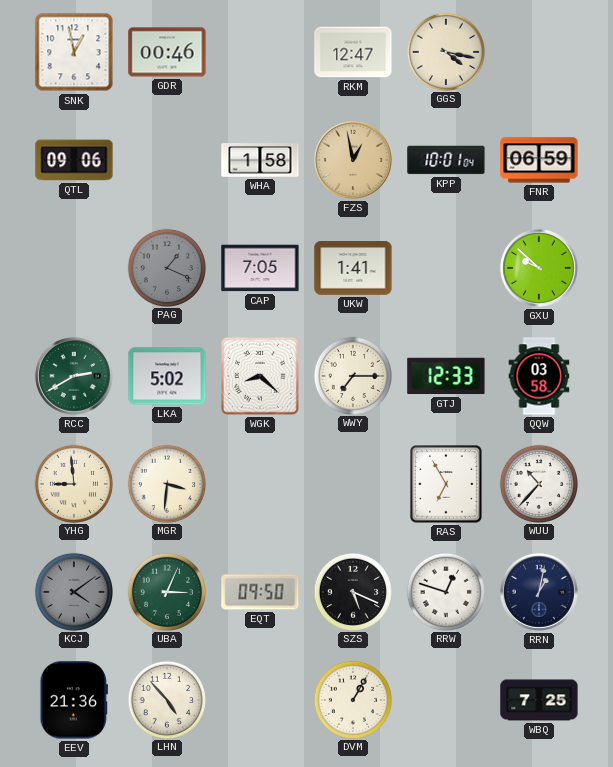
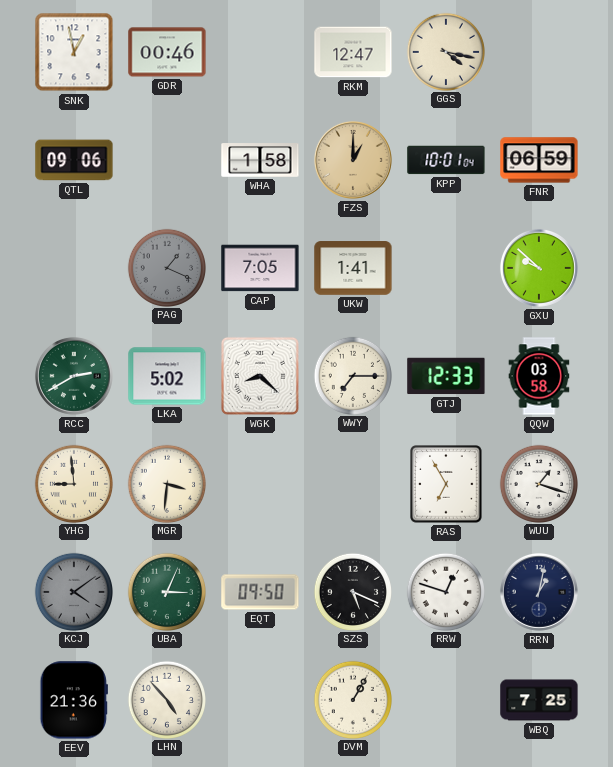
FZS: 12:58 -> 1:00
WUU: 10:37 -> 1:18
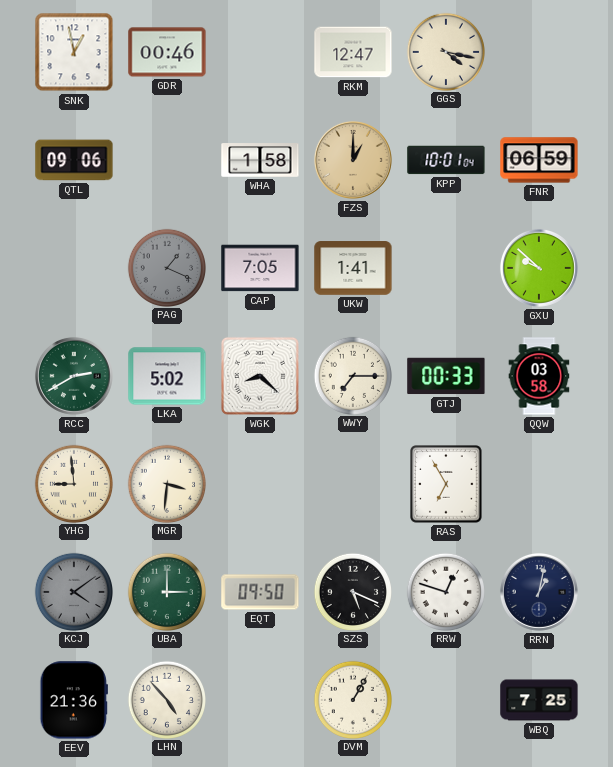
GTJ: 12:33 -> 00:33
WUU: 1:18 -> none
UBA: 3:04 -> 3:00
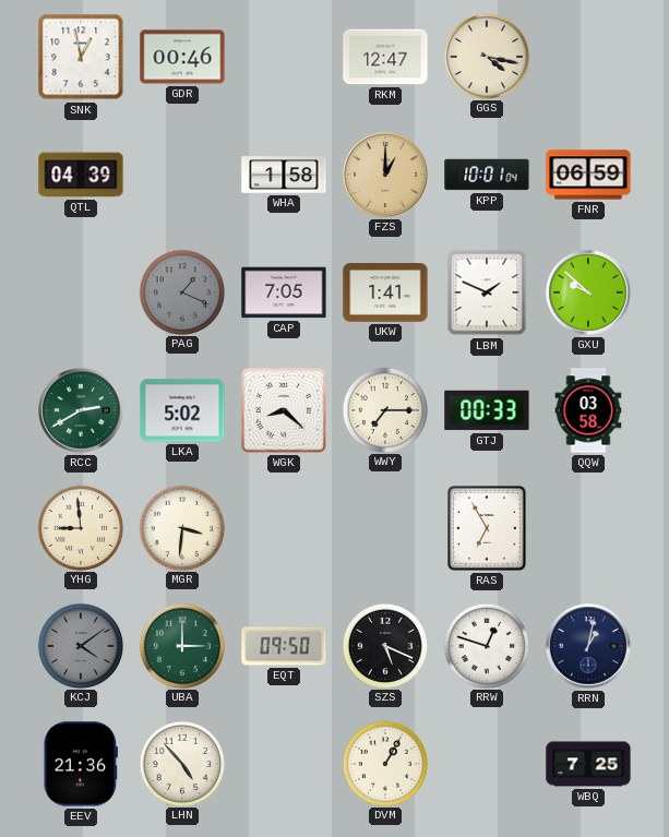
QTL: 09:06 -> 04:39
LBM: none -> 1:49
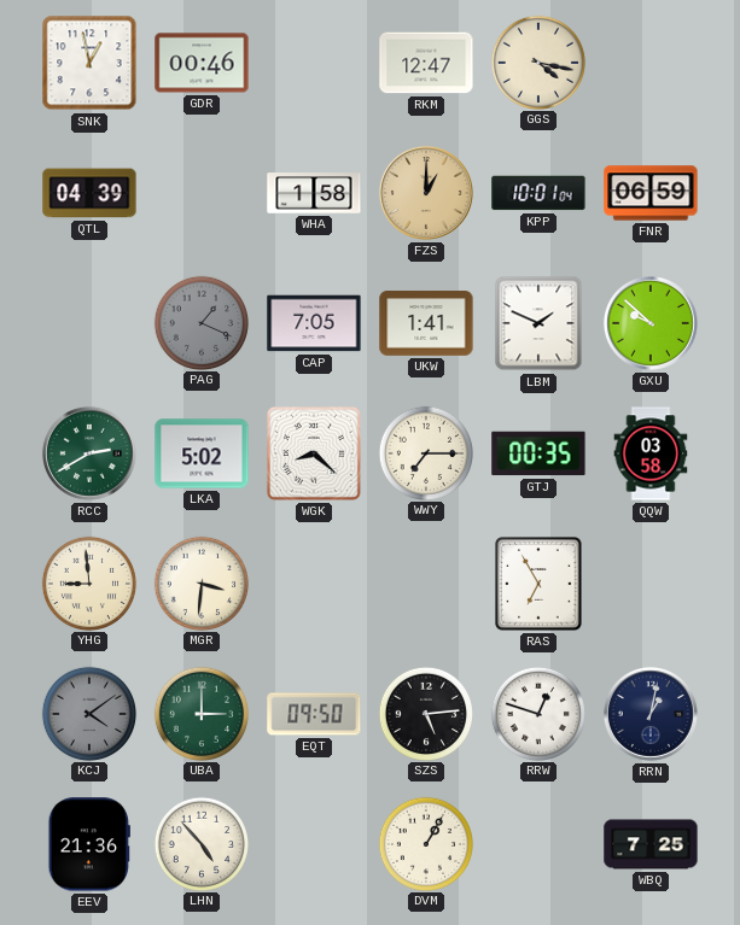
GTJ: 00:33 -> 00:35
SZS: 5:19 -> 5:14
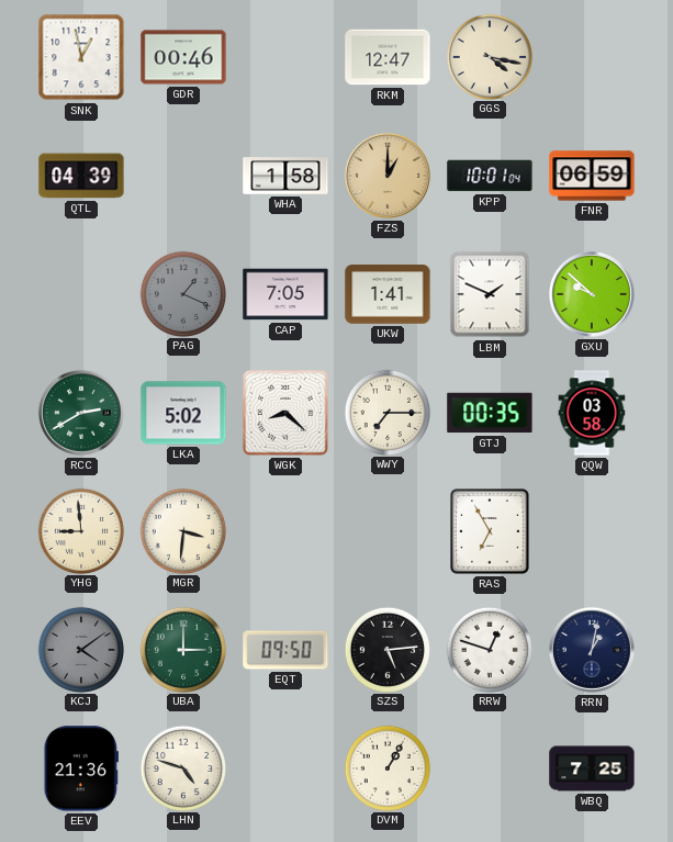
LHN: 4:53 -> 4:48
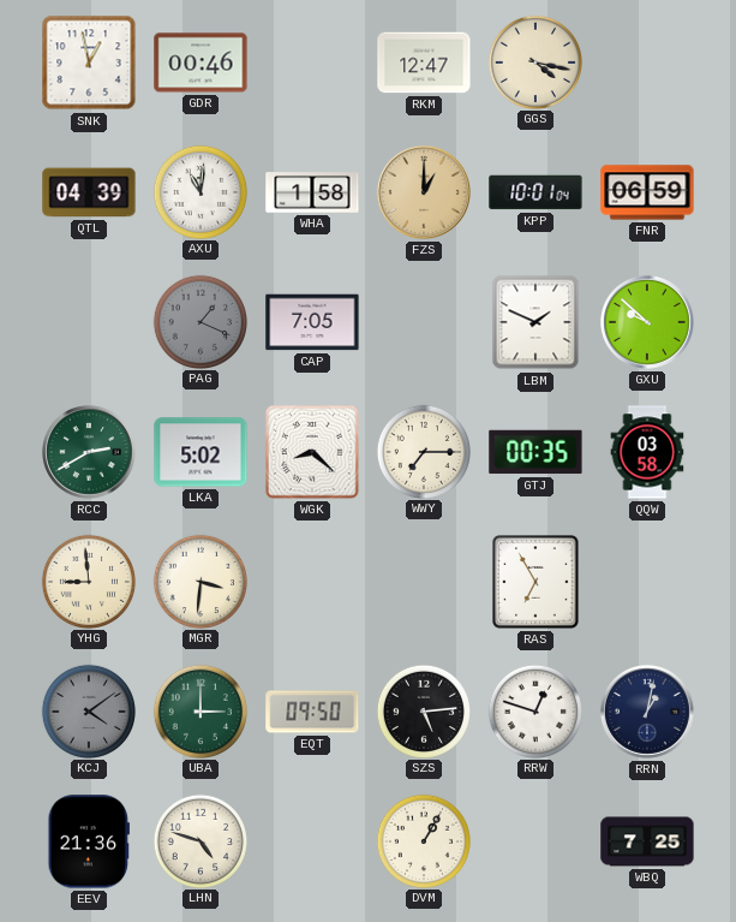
AXU: none -> 11:01
UKW: 1:41 -> none
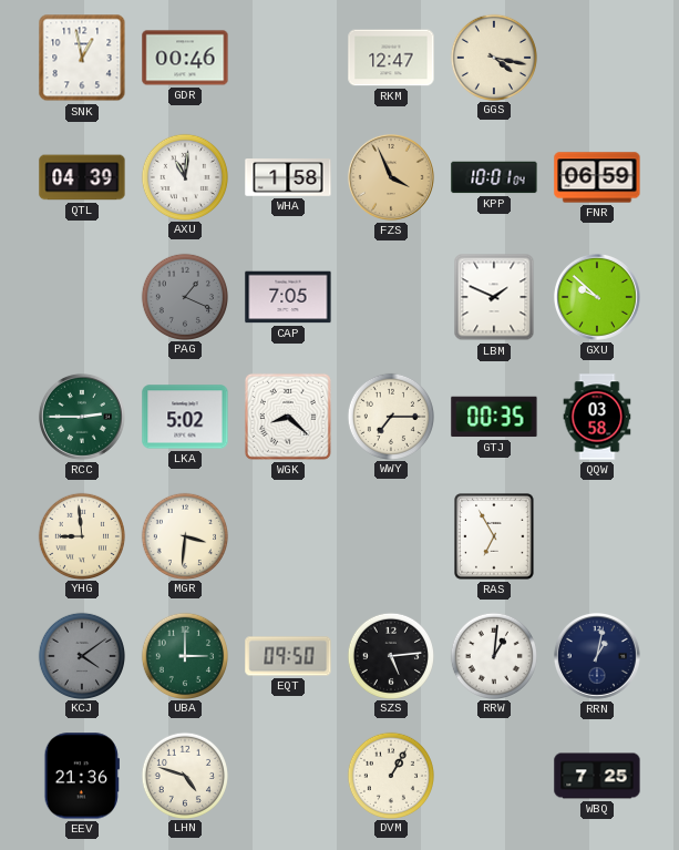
FZS: 1:00 -> 3:56
RCC: 2:40 -> 2:45
RRW: 12:48 -> 1:01
